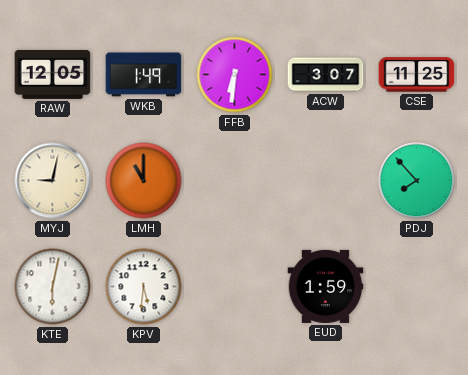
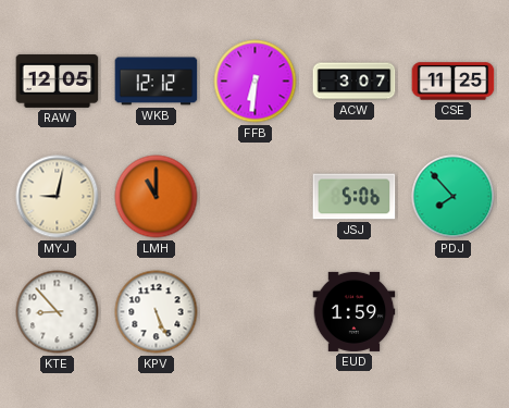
WKB: 1:49 -> 12:12
JSJ: none -> 5:06
KTE: 6:02 -> 8:53
KPV: 5:31 -> 5:26
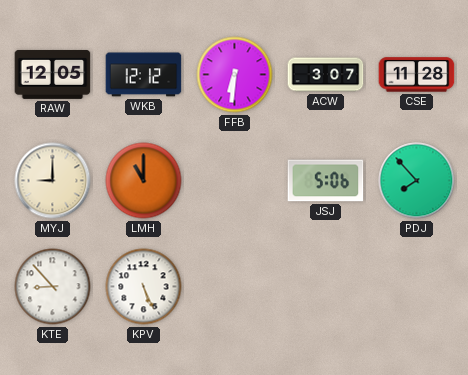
CSE: 11:25 -> 11:28
MYJ: 9:02 -> 9:00
EUD: 1:59 -> none
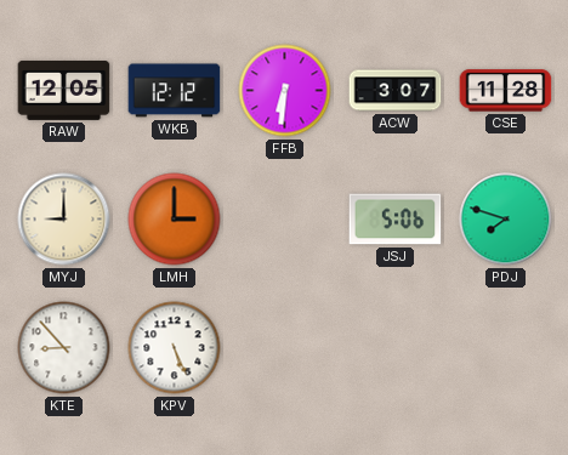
LMH: 11:00 -> 3:00
PDJ: 7:53 -> 7:48
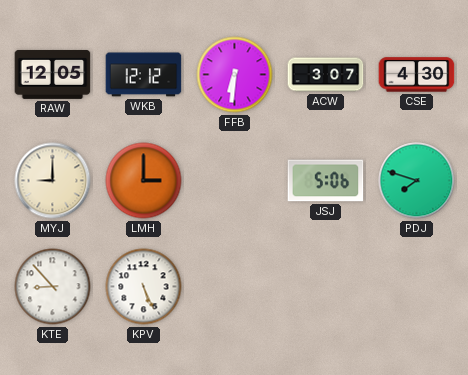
CSE: 11:28 -> 4:30
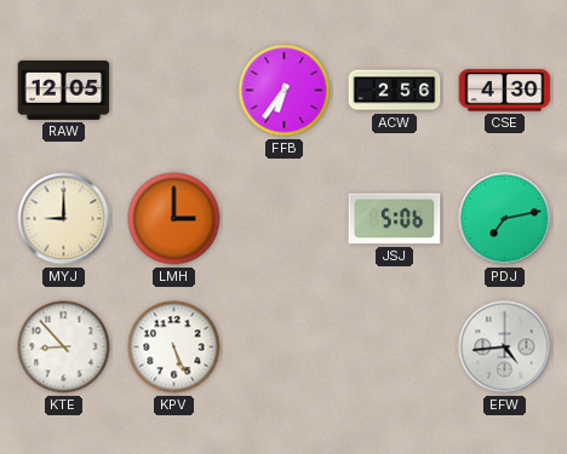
WKB: 12:12 -> none
FFB: 6:31 -> 6:36
ACW: 3:07 -> 2:56
PDJ: 7:48 -> 7:13
EFW: none -> 4:44
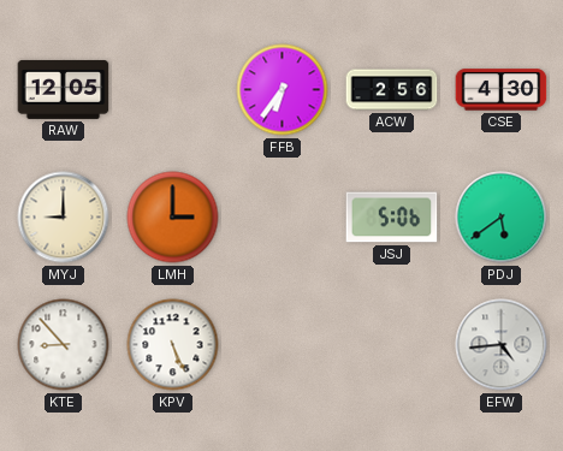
PDJ: 7:13 -> 5:39
